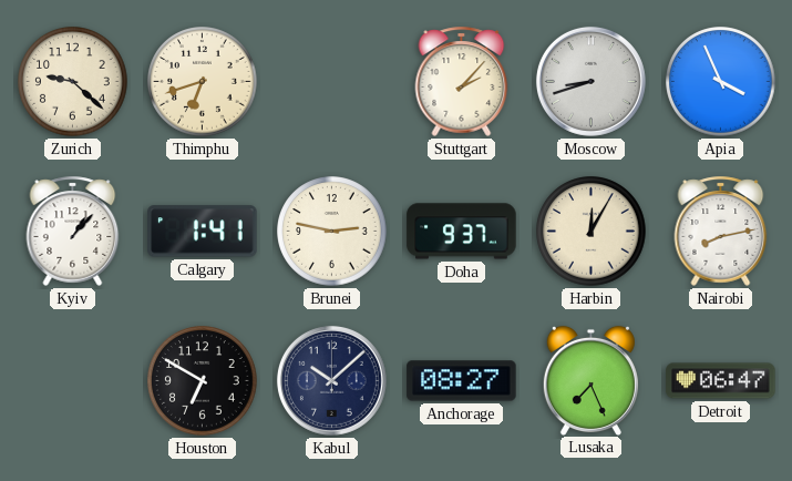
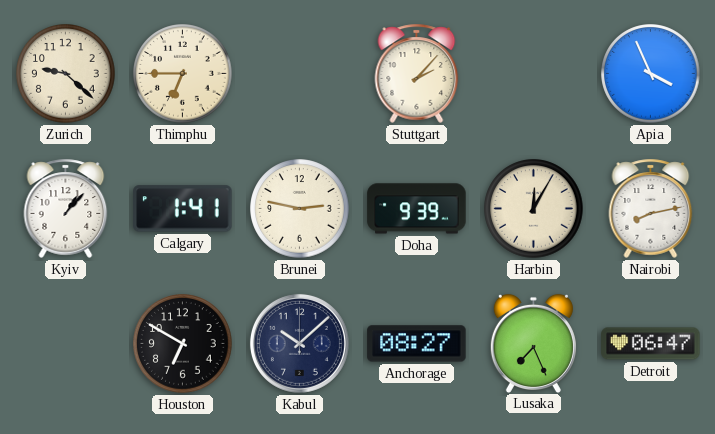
Thimphu: 6:42 -> 6:45
Moscow: 8:42 -> none
Doha: 9:37 -> 9:39
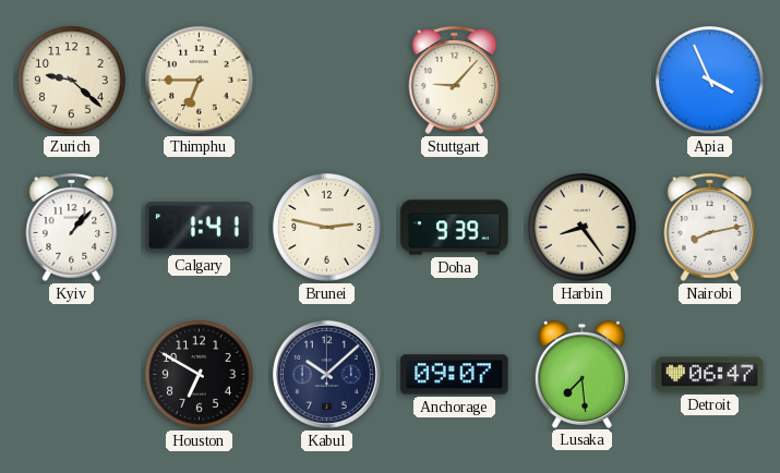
Stuttgart: 2:07 -> 9:07
Harbin: 12:05 -> 8:24
Anchorage: 08:27 -> 09:07
Lusaka: 7:26 -> 7:29
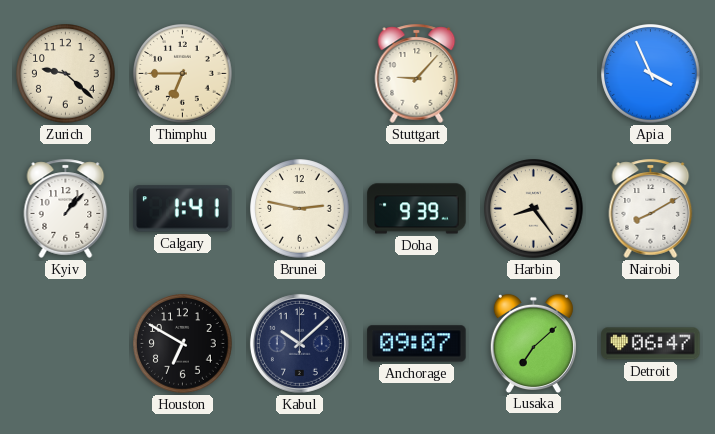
Nairobi: 8:13 -> 8:10
Lusaka: 7:29 -> 7:08
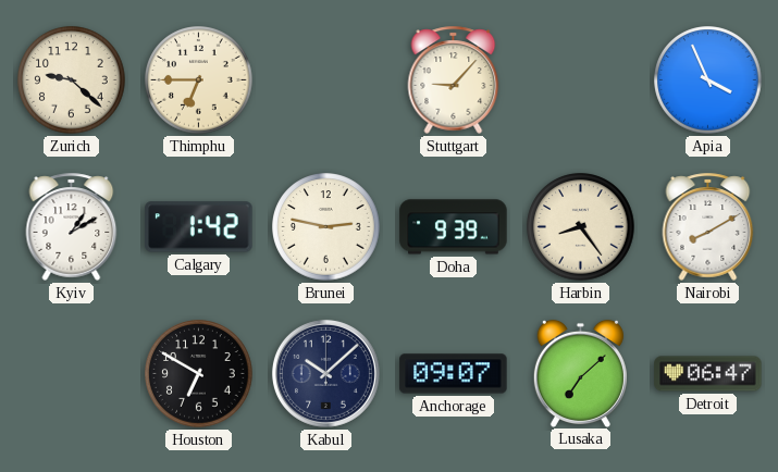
Kyiv: 1:07 -> 1:10
Calgary: 1:41 -> 1:42
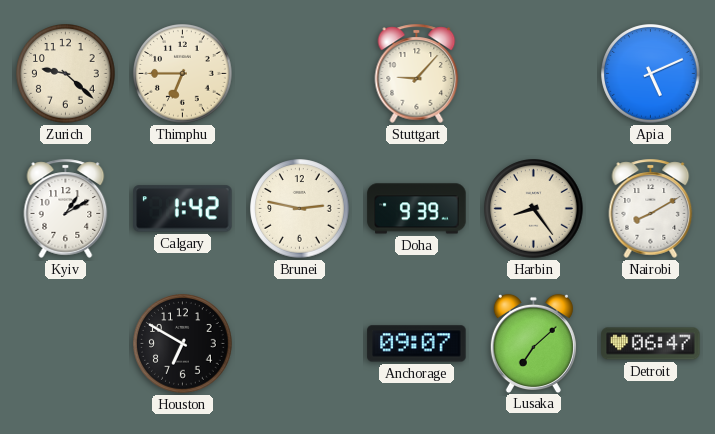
Apia: 3:56 -> 5:11
Kabul: 10:08 -> none
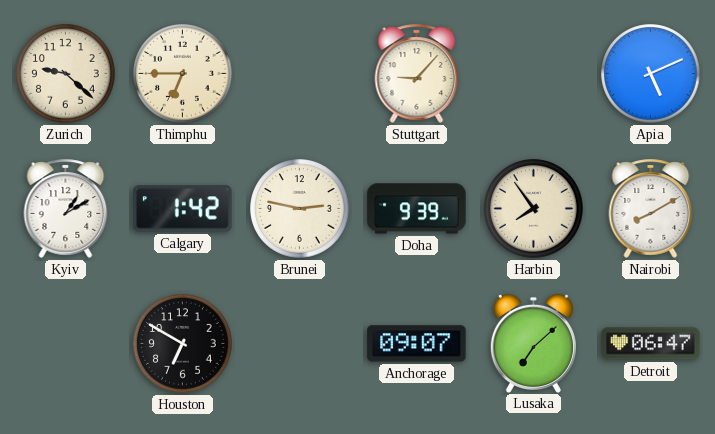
Harbin: 8:24 -> 7:54
